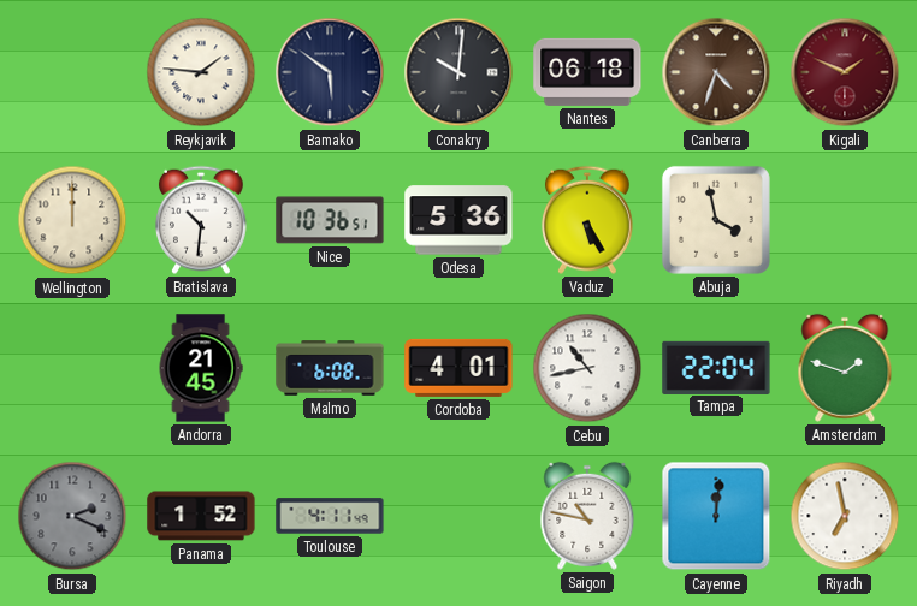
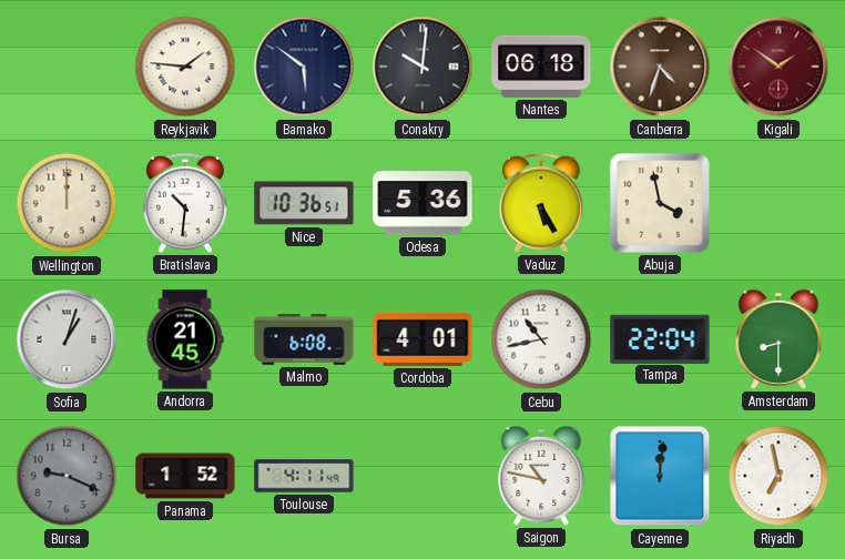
Kigali: 1:49 -> 1:51
Sofia: none -> 1:03
Amsterdam: 1:48 -> 8:30
Bursa: 2:19 -> 9:19
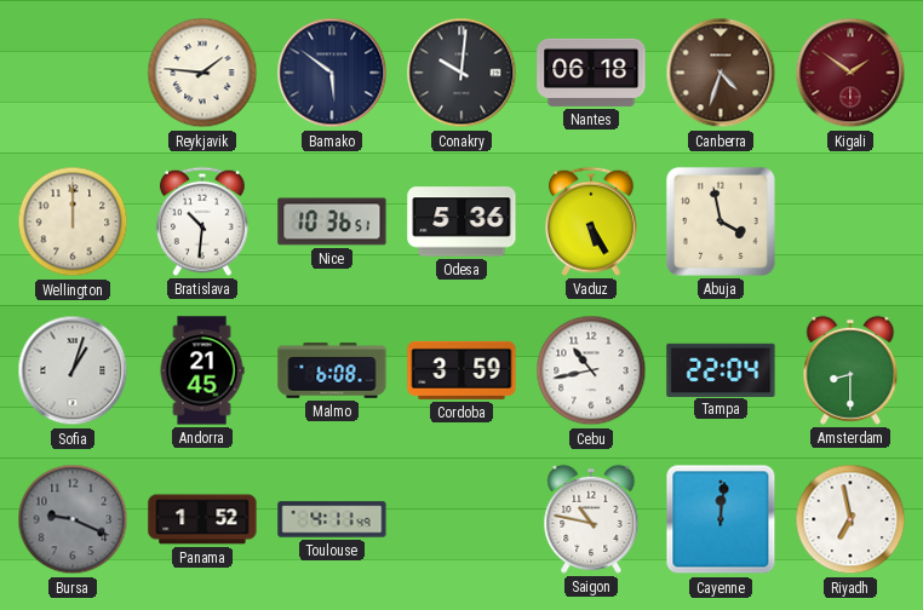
Cordoba: 4:01 -> 3:59
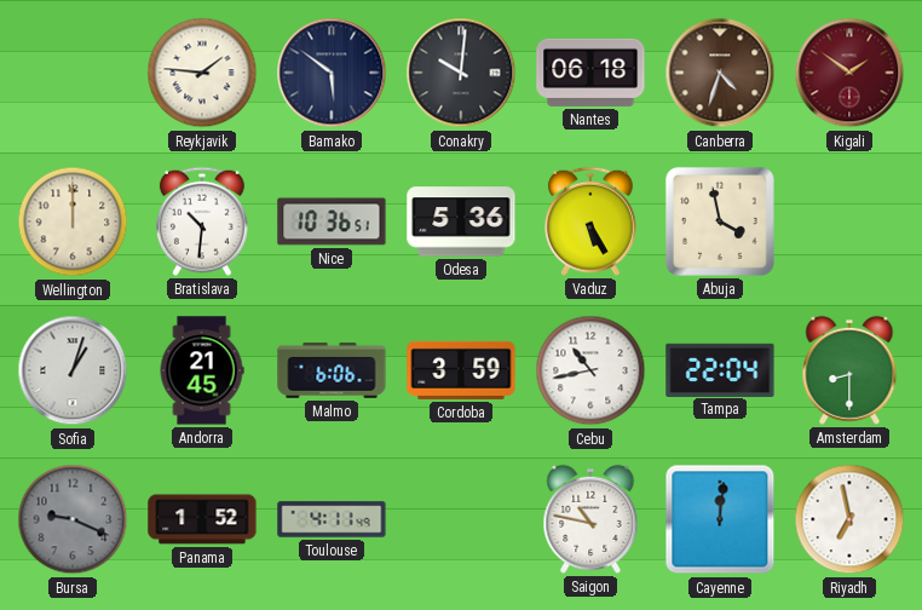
Malmo: 6:08 -> 6:06
